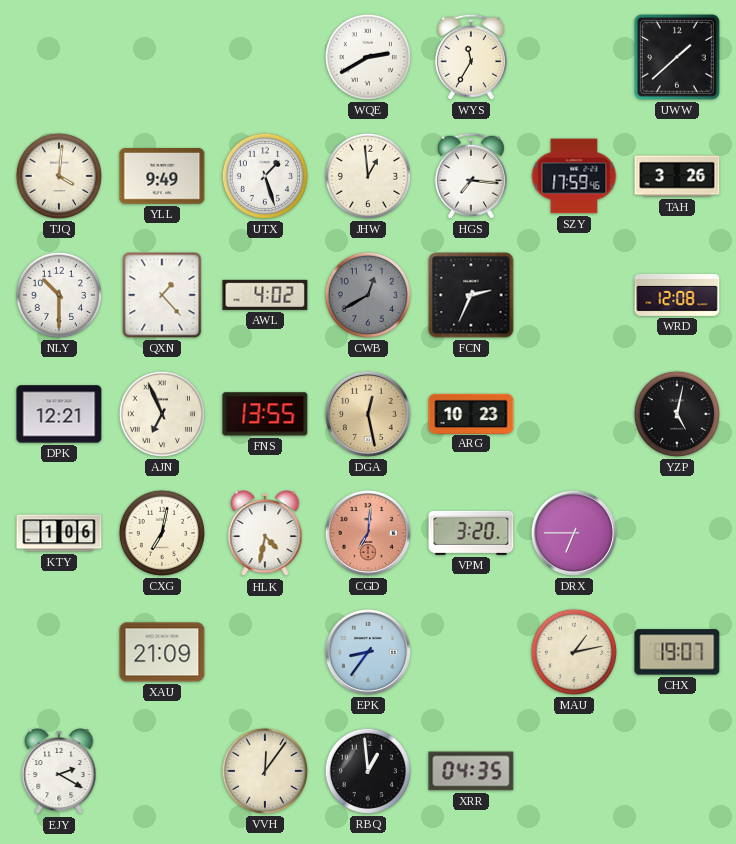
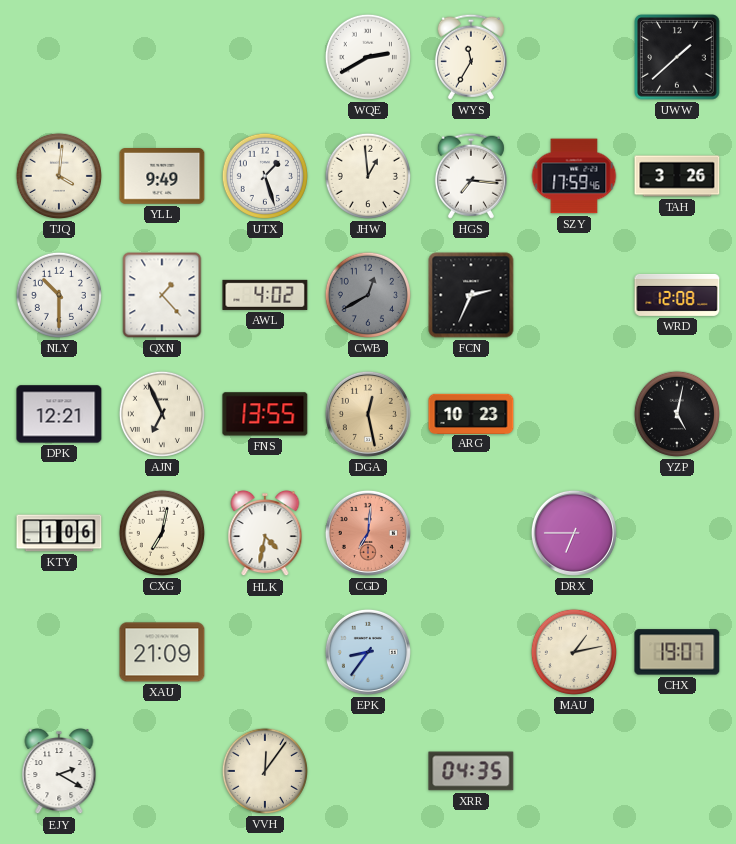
VPM: 3:20 -> none
RBQ: 12:59 -> none
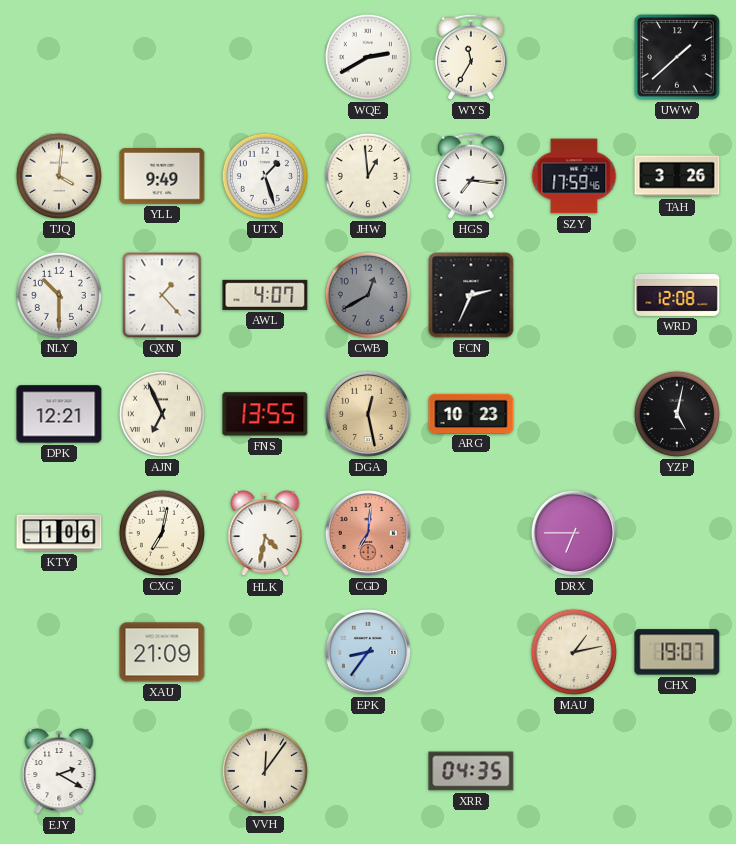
AWL: 4:02 -> 4:07
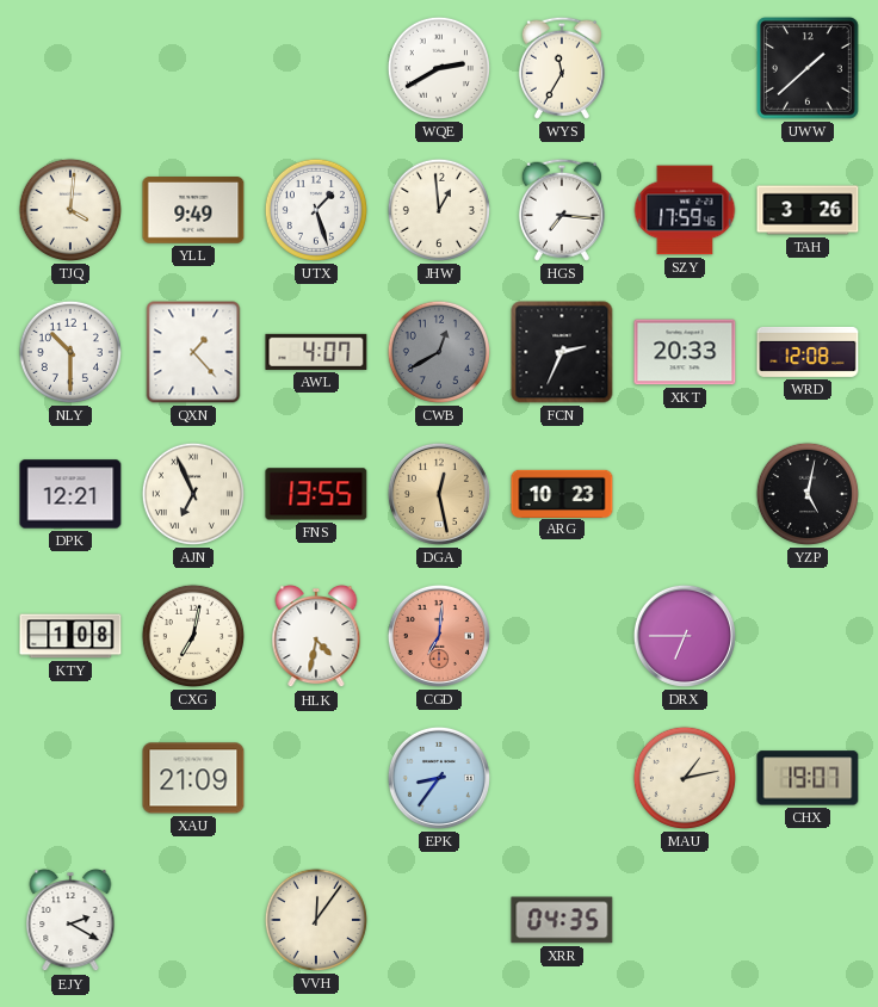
XKT: none -> 20:33
KTY: 1:06 -> 1:08
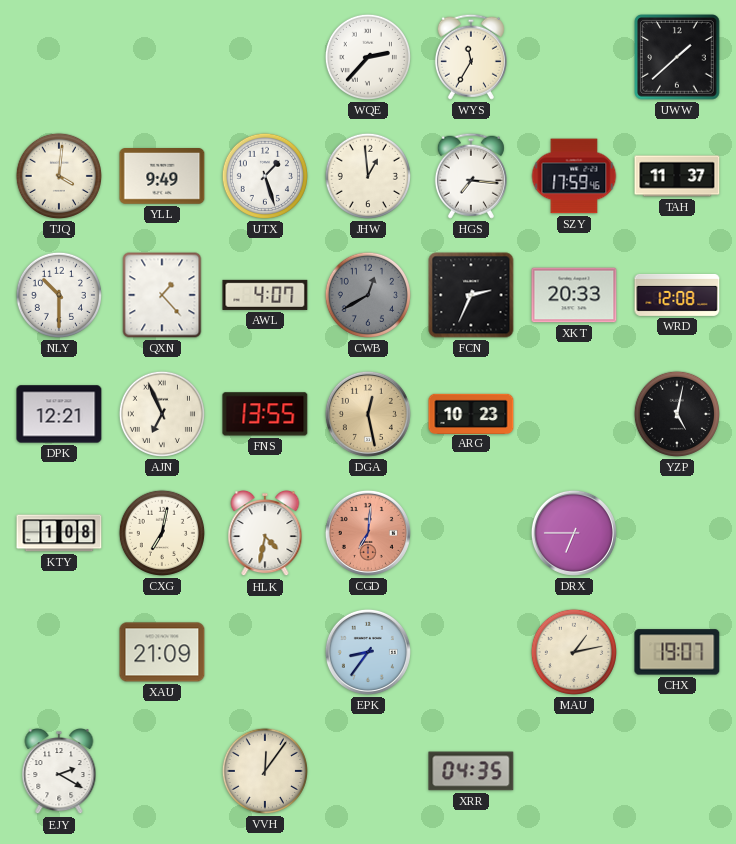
WQE: 2:40 -> 2:37
TAH: 3:26 -> 11:37
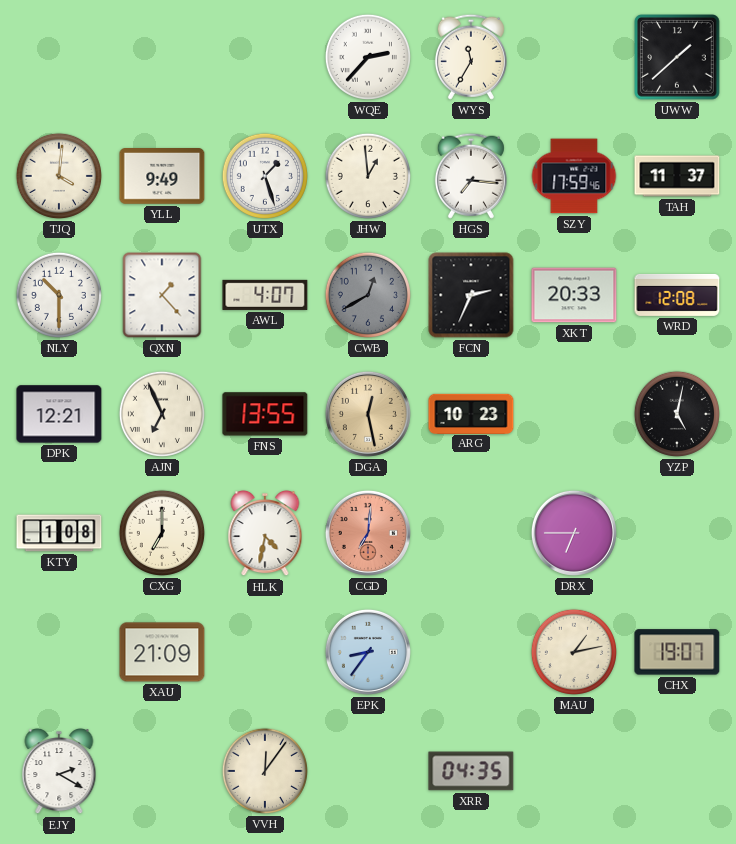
CXG: 7:02 -> 7:00
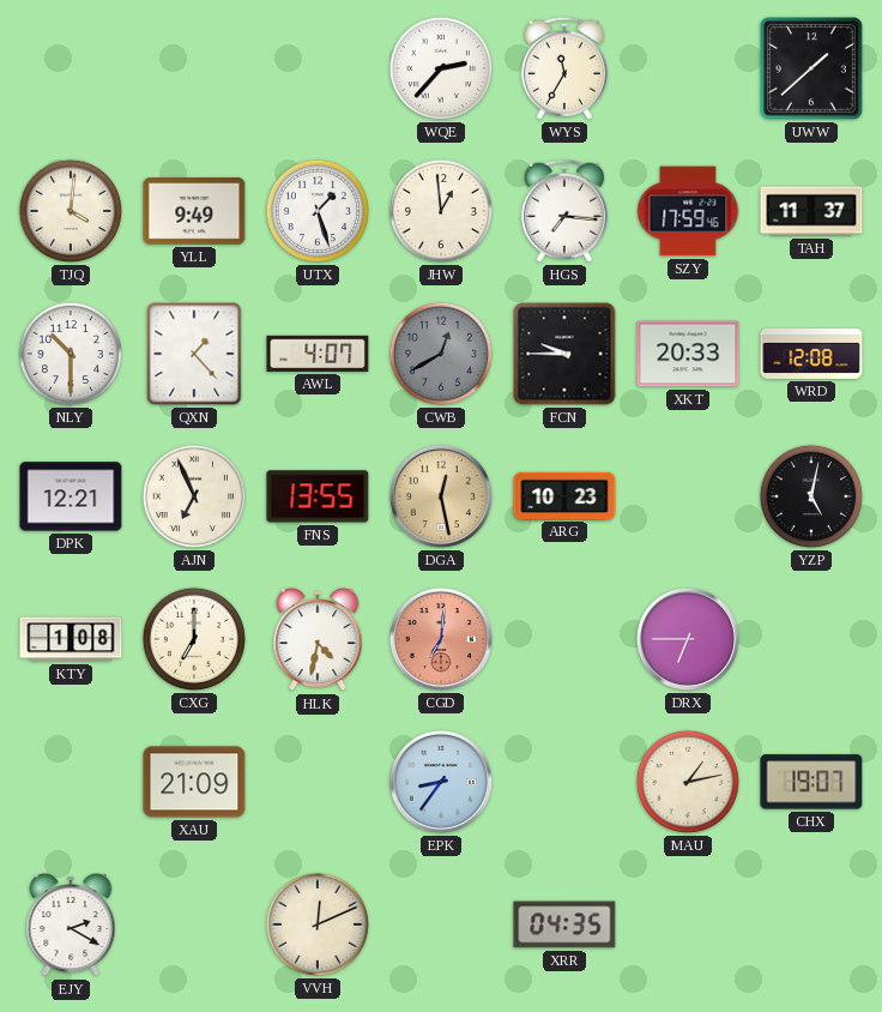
FCN: 2:34 -> 9:45
VVH: 12:06 -> 12:11
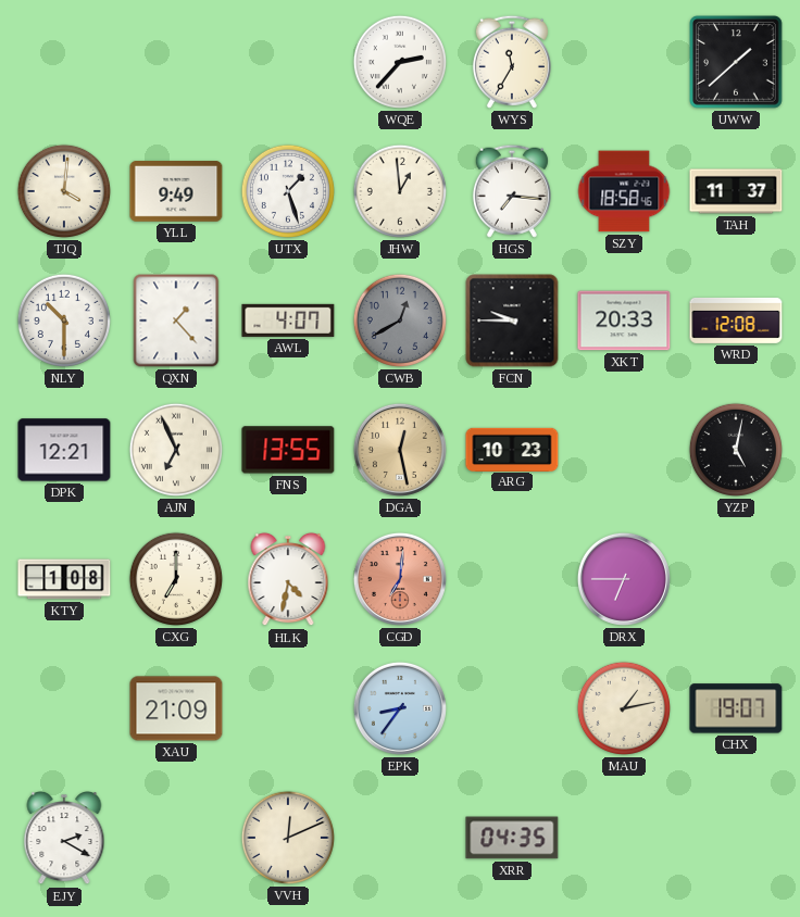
SZY: 17:59 -> 18:58
